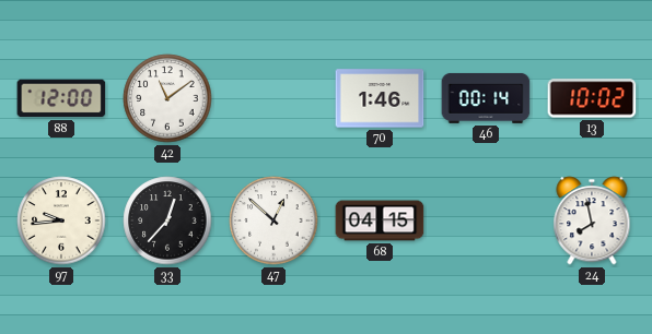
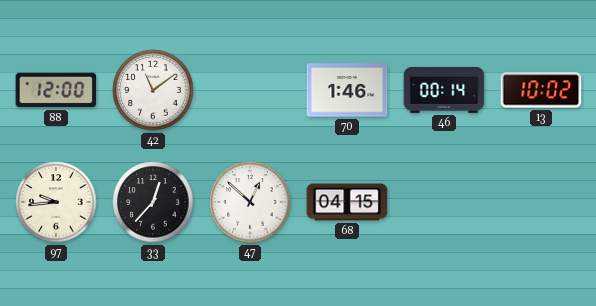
24: 7:58 -> none
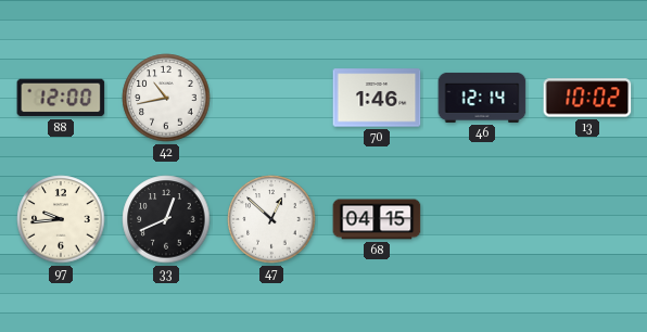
42: 11:09 -> 10:43
46: 00:14 -> 12:14
33: 12:37 -> 12:41
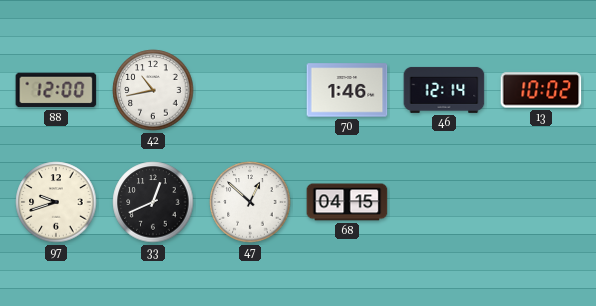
97: 9:44 -> 9:42
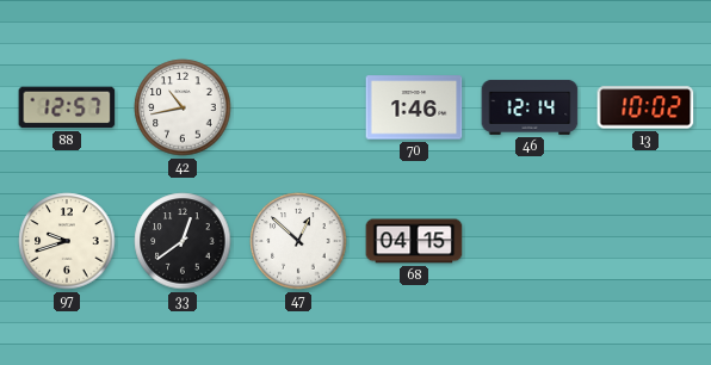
88: 12:00 -> 12:57
33: 12:41 -> 12:39
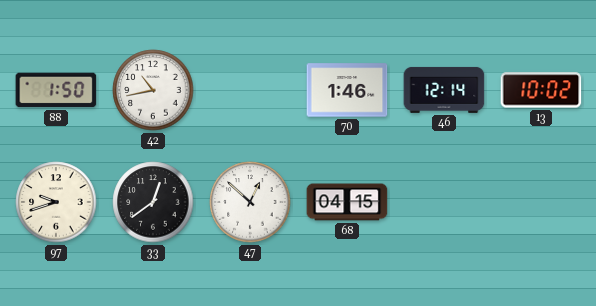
88: 12:57 -> 1:50
